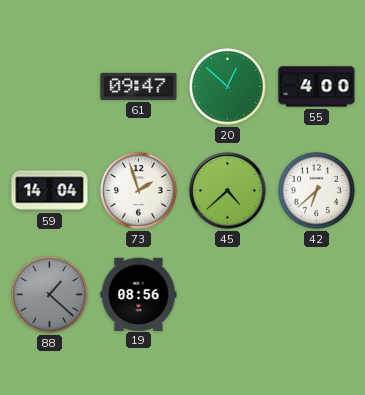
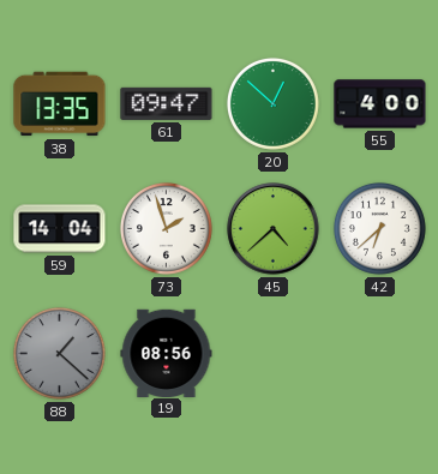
38: none -> 13:35
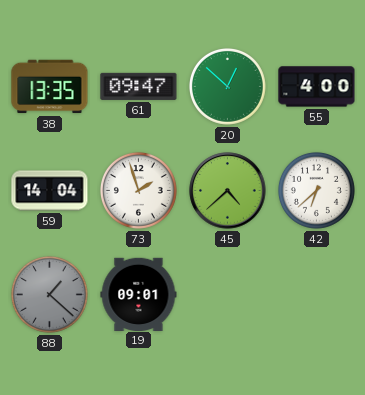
19: 08:56 -> 09:01
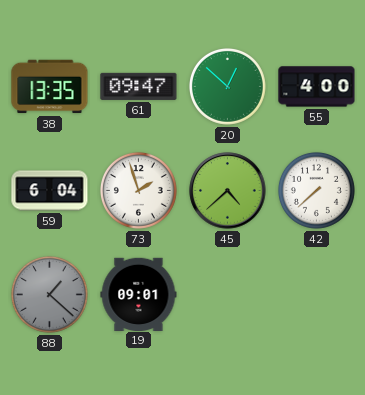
59: 14:04 -> 6:04
42: 6:38 -> 7:38
